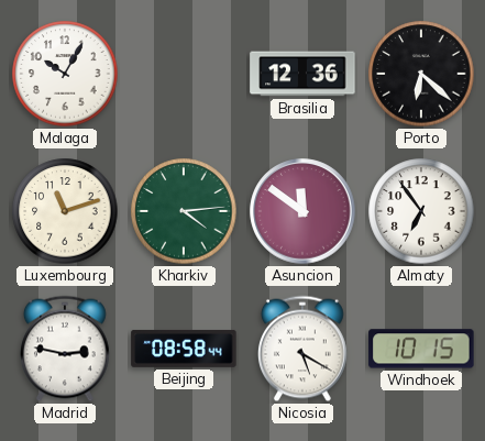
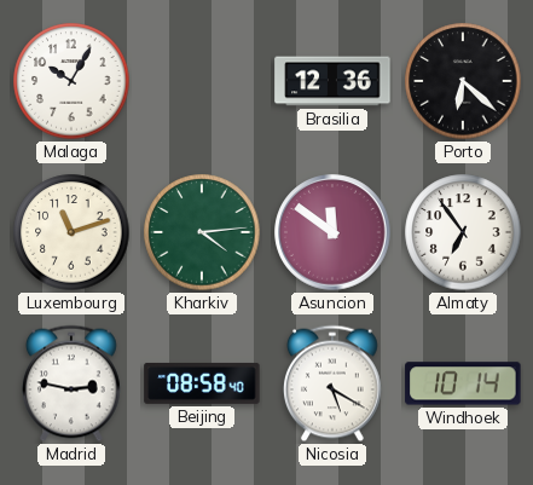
Beijing: 08:58:44 -> 08:58:40
Windhoek: 10:15 -> 10:14
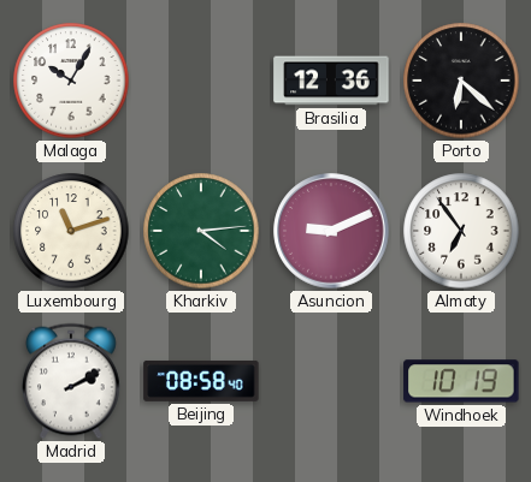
Asuncion: 11:51 -> 9:11
Madrid: 2:47 -> 2:10
Nicosia: 5:20 -> none
Windhoek: 10:14 -> 10:19
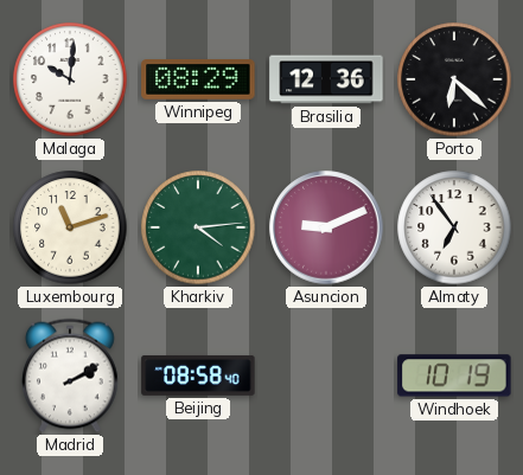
Malaga: 10:05 -> 10:01
Winnipeg: none -> 08:29
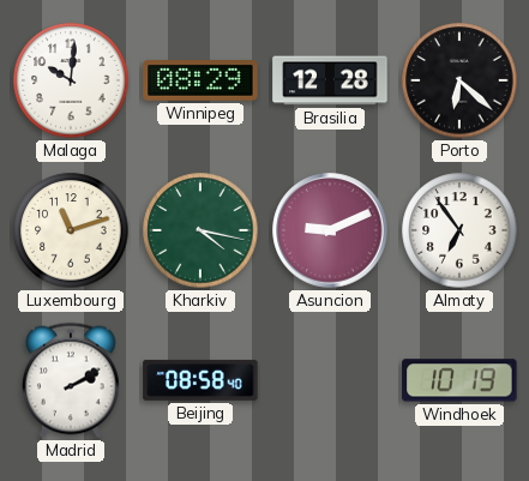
Brasilia: 12:36 -> 12:28
Kharkiv: 4:14 -> 4:17
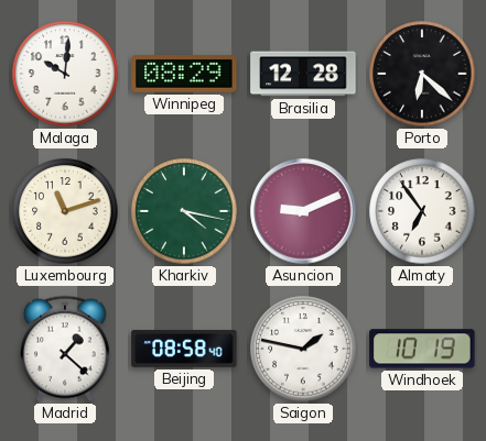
Madrid: 2:10 -> 1:22
Saigon: none -> 1:47
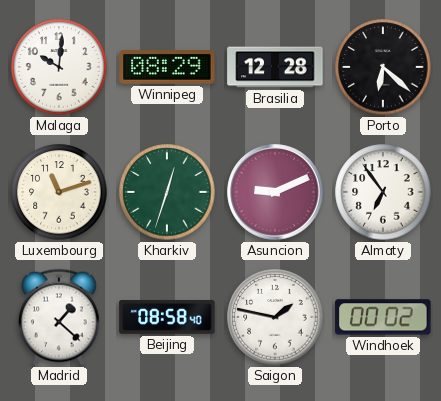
Kharkiv: 4:17 -> 12:33
Windhoek: 10:19 -> 00:02
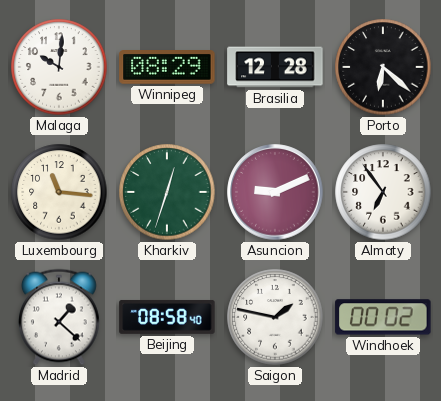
Luxembourg: 11:12 -> 11:16
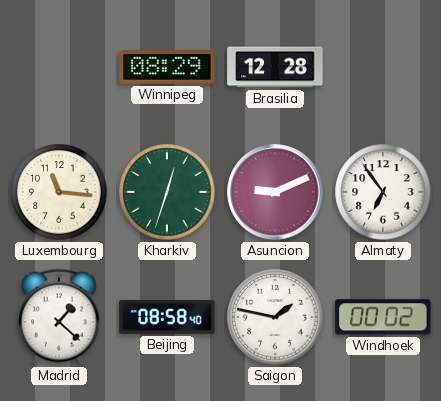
Malaga: 10:01 -> none
Porto: 6:22 -> none
